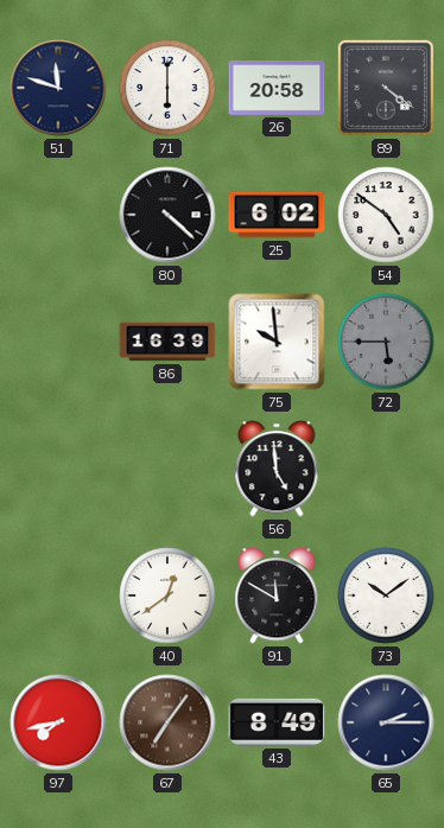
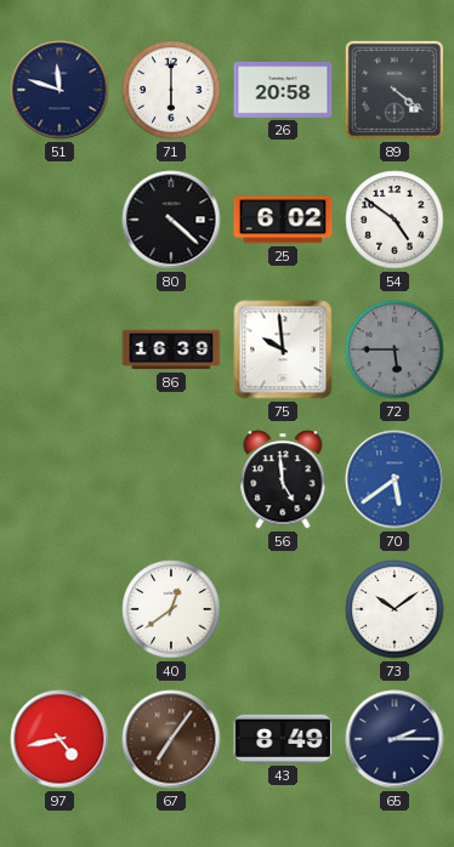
70: none -> 5:39
91: 11:50 -> none
97: 7:43 -> 4:43
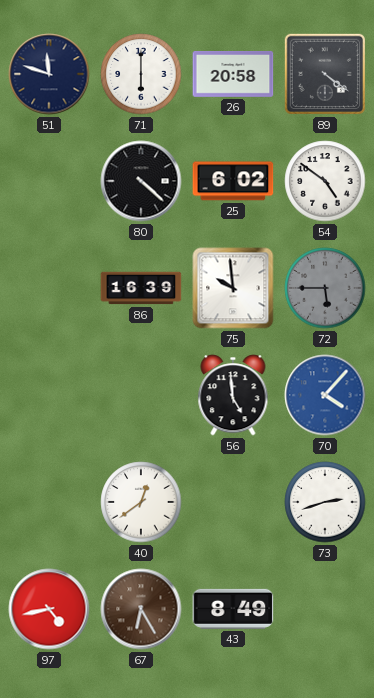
70: 5:39 -> 4:07
73: 10:09 -> 2:42
67: 7:06 -> 6:25
65: 2:15 -> none
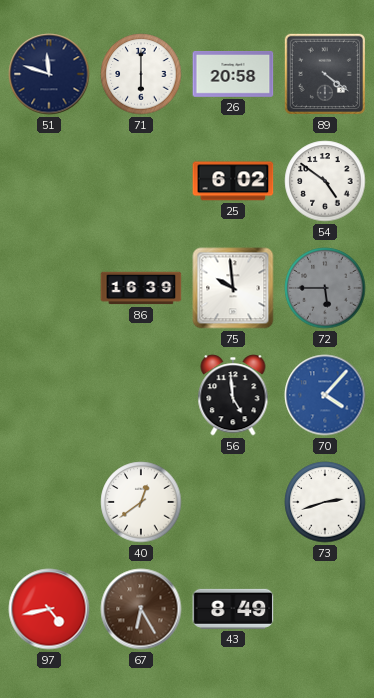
80: 4:22 -> none
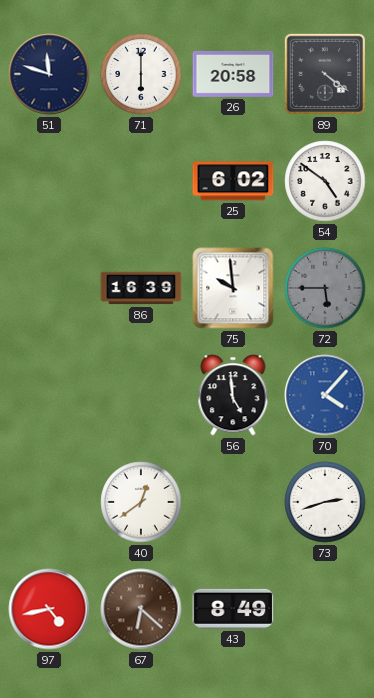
67: 6:25 -> 6:22
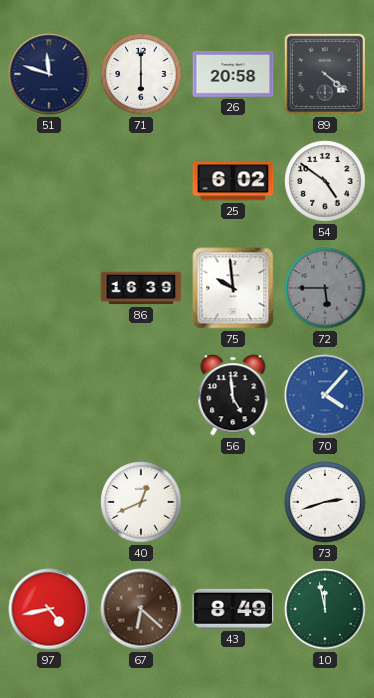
40: 12:39 -> 12:41
10: none -> 11:58
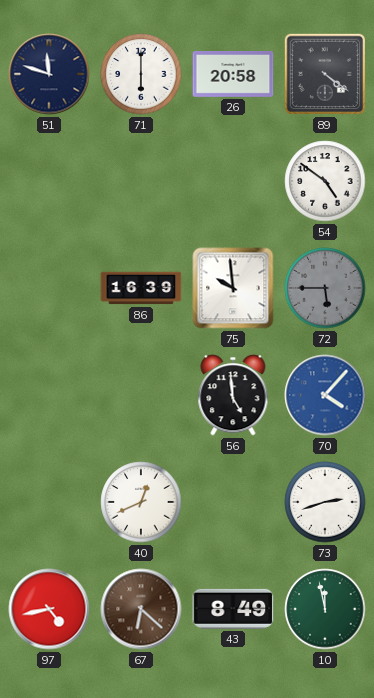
25: 6:02 -> none
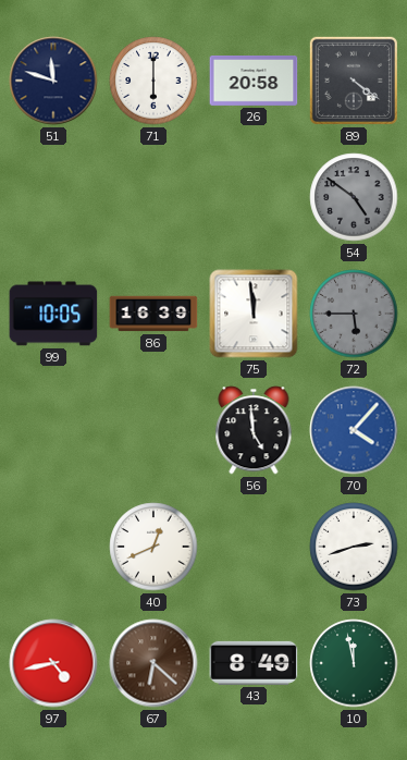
54 dial: white -> grey
99: none -> 10:05
75: 9:59 -> 11:59
